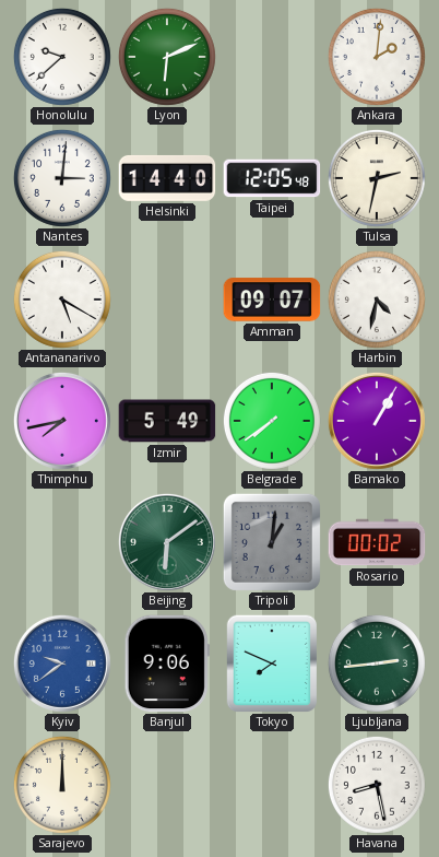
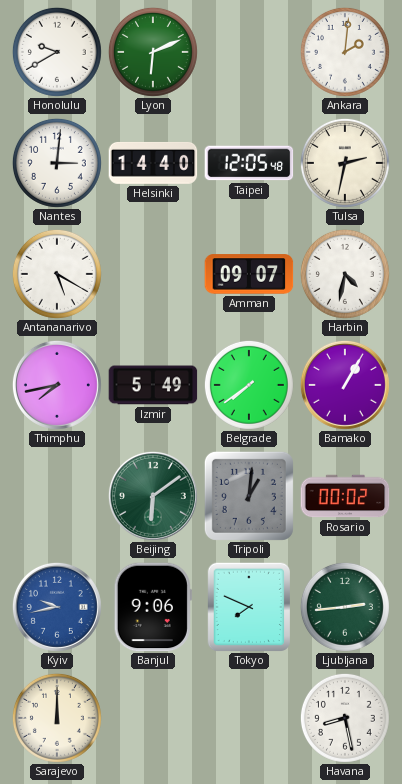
Honolulu: 9:38 -> 9:40
Kyiv: 9:39 -> 9:43
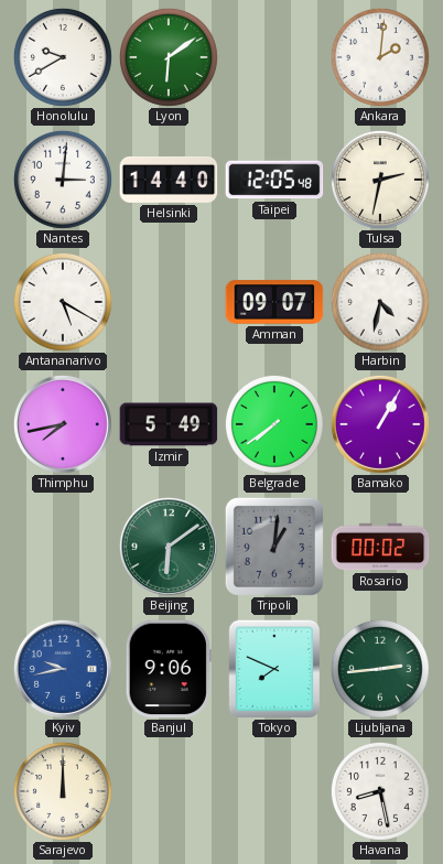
Lyon: 6:11 -> 6:09
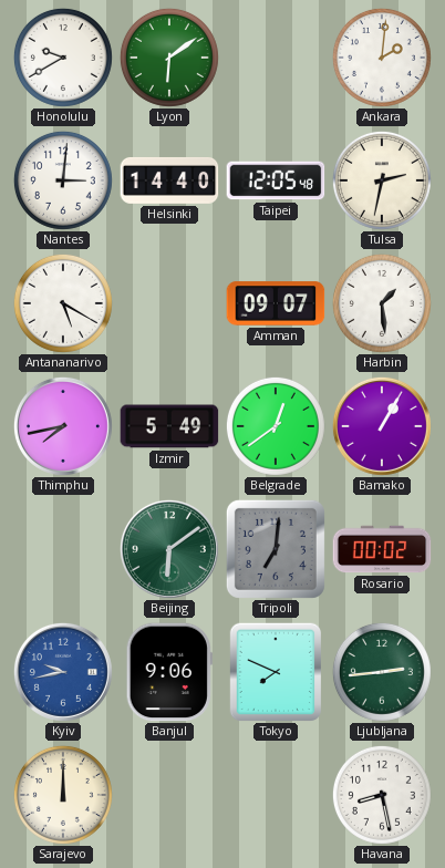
Harbin: 4:32 -> 1:29
Belgrade: 7:39 -> 12:39
Tripoli: 1:01 -> 7:01
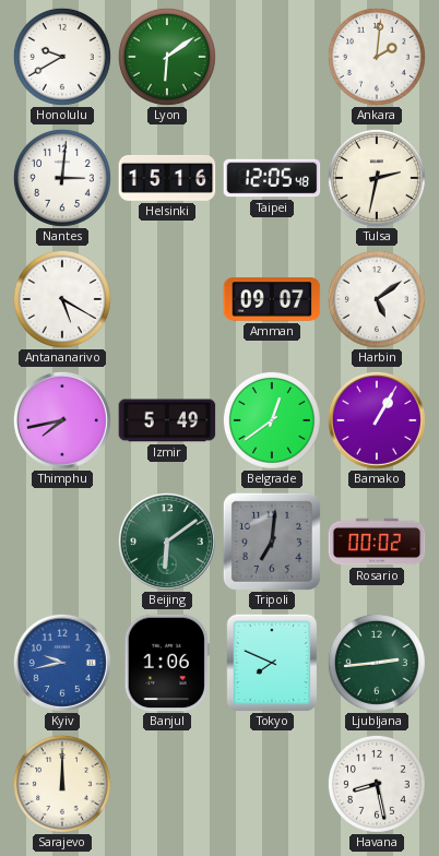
Helsinki: 14:40 -> 15:16
Harbin: 1:29 -> 5:09
Banjul: 9:06 -> 1:06
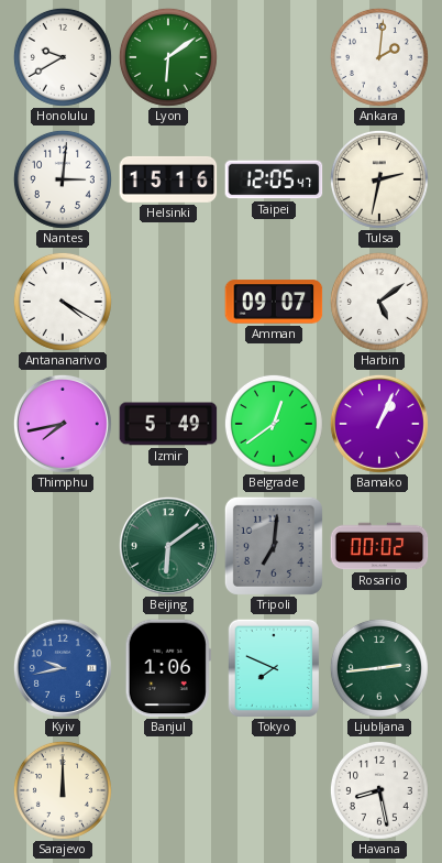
Taipei: 12:05:48 -> 12:05:47
Antananarivo: 5:20 -> 4:20
Bamako: 1:05 -> 1:04
